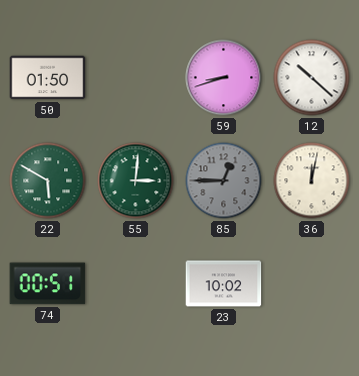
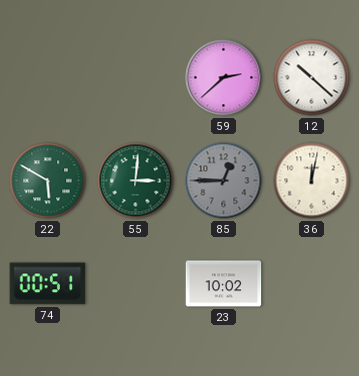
50: 01:50 -> none
59: 8:42 -> 2:38
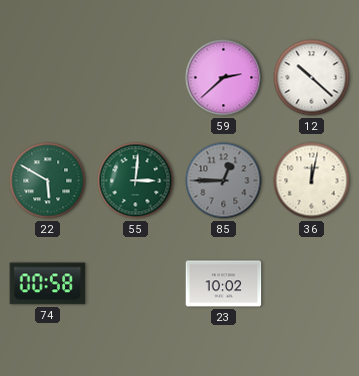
74: 00:51 -> 00:58
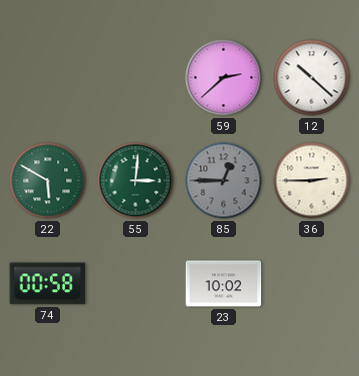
36: 12:02 -> 2:45
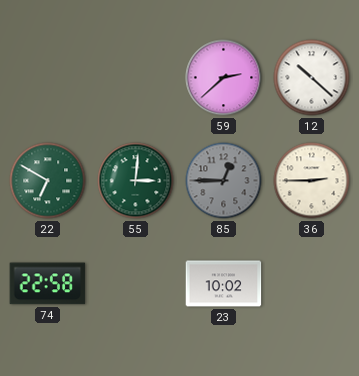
22: 5:50 -> 6:50
74: 00:58 -> 22:58
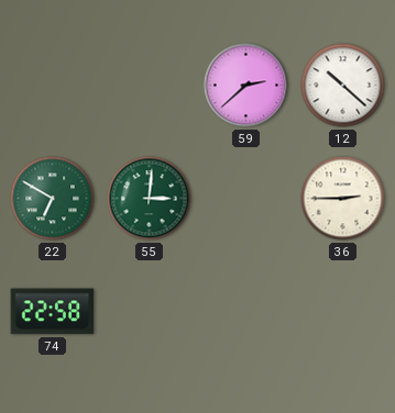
85: 12:45 -> none
23: 10:02 -> none
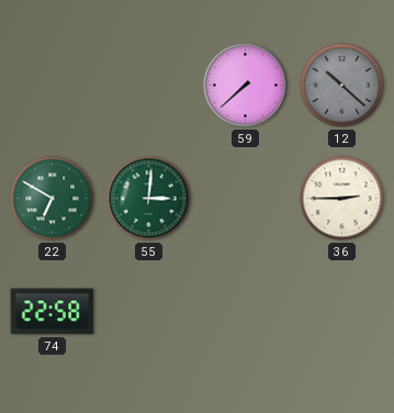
59: 2:38 -> 7:38
12 dial: white -> grey
